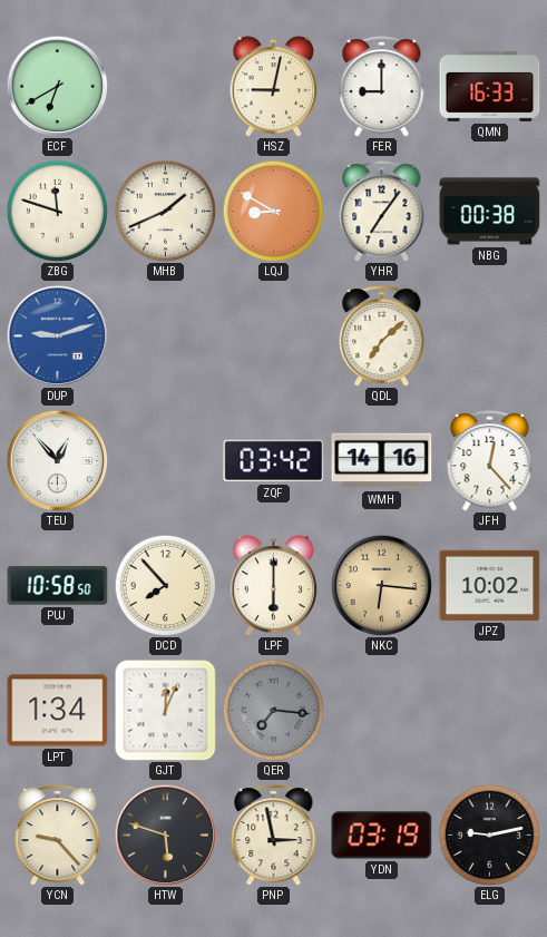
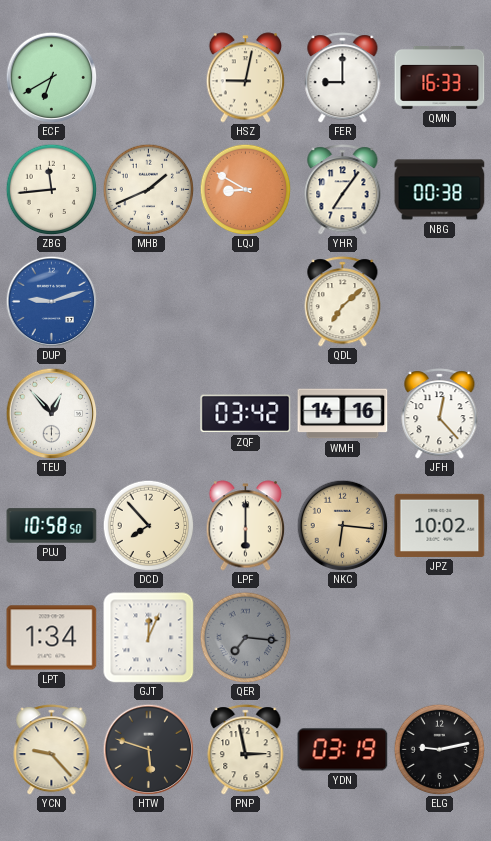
ZBG: 11:48 -> 11:44
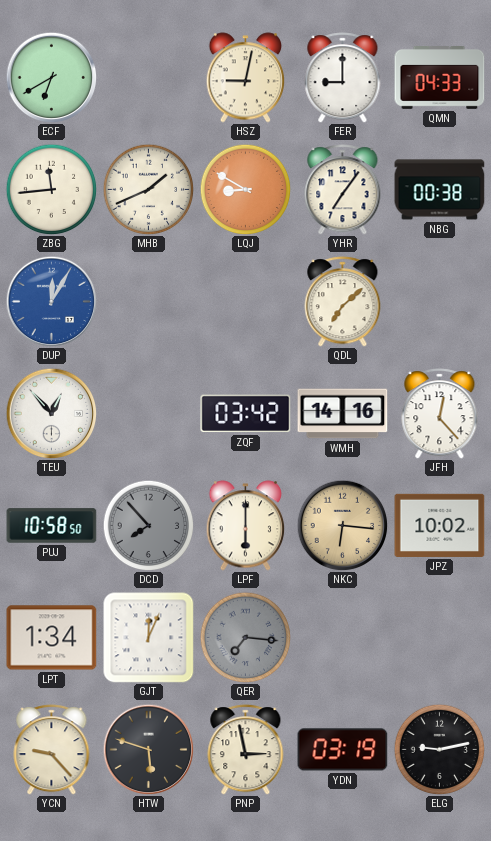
QMN: 16:33 -> 04:33
DUP: 9:12 -> 12:05
DCD dial: cream -> grey
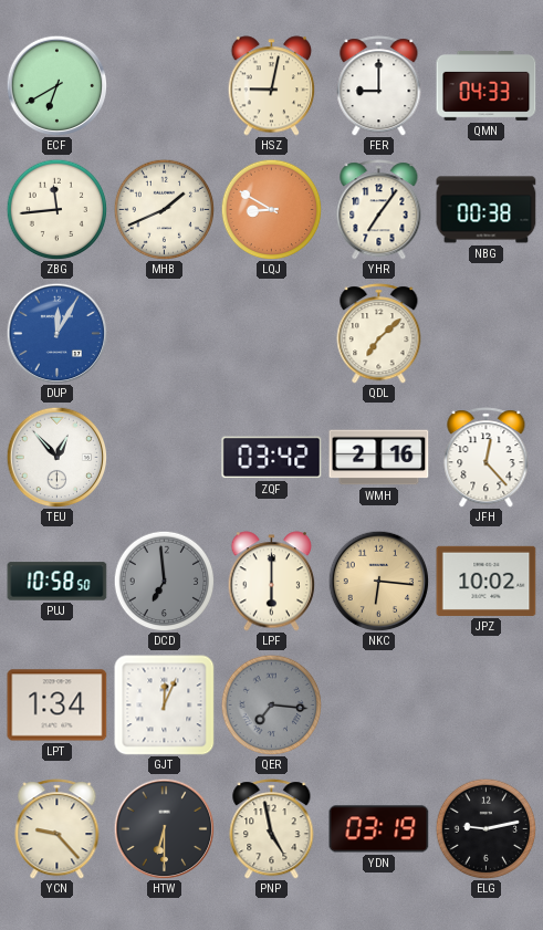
WMH: 14:16 -> 2:16
DCD: 7:53 -> 6:59
HTW: 5:48 -> 6:30
PNP: 2:58 -> 4:58
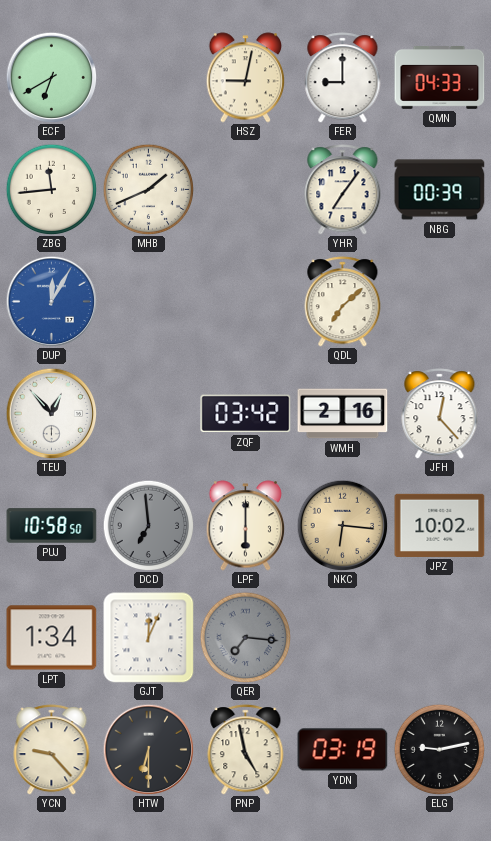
LQJ: 8:50 -> none
NBG: 00:38 -> 00:39
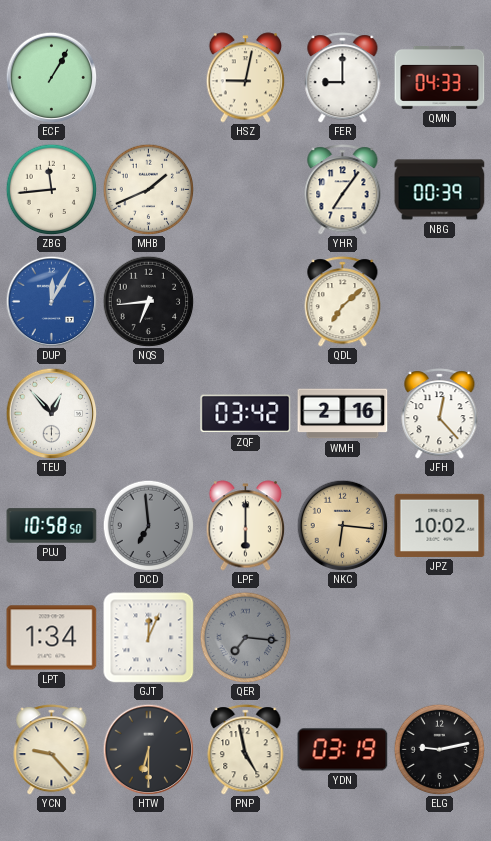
ECF: 6:40 -> 1:05
NQS: none -> 6:44
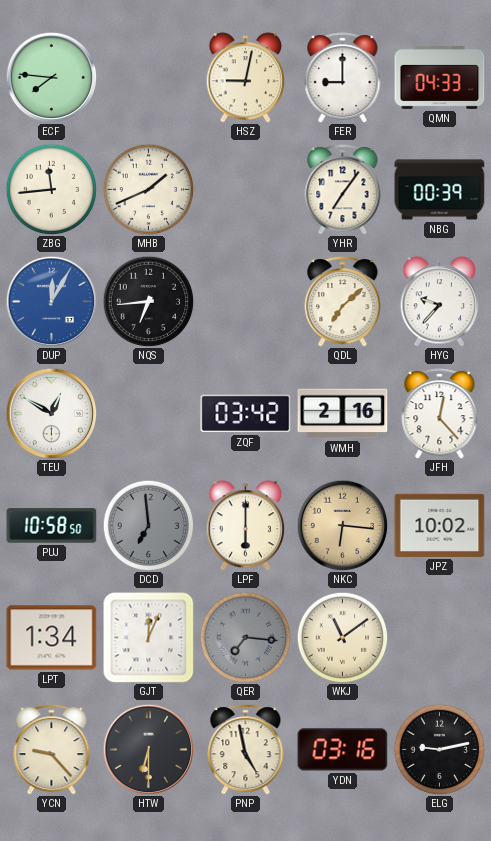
ECF: 1:05 -> 7:46
HYG: none -> 9:37
TEU: 12:53 -> 12:50
WKJ: none -> 11:09
YDN: 03:19 -> 03:16
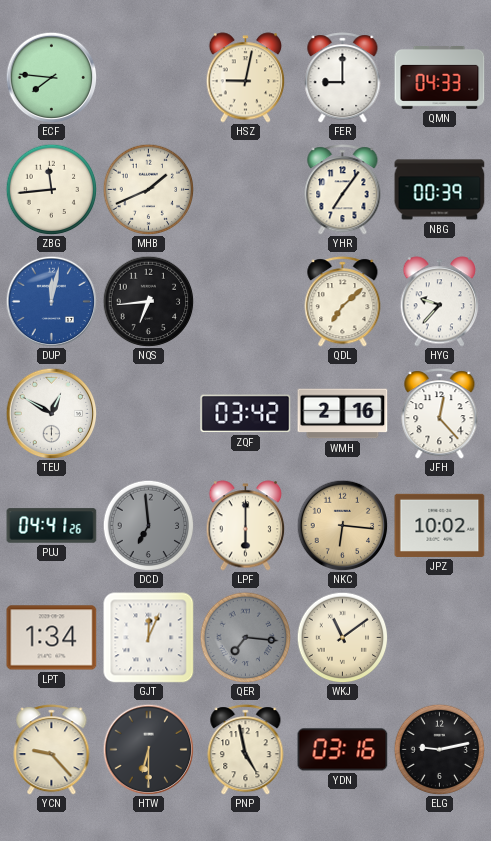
DUP: 12:05 -> 12:02
PUJ: 10:58 -> 04:41
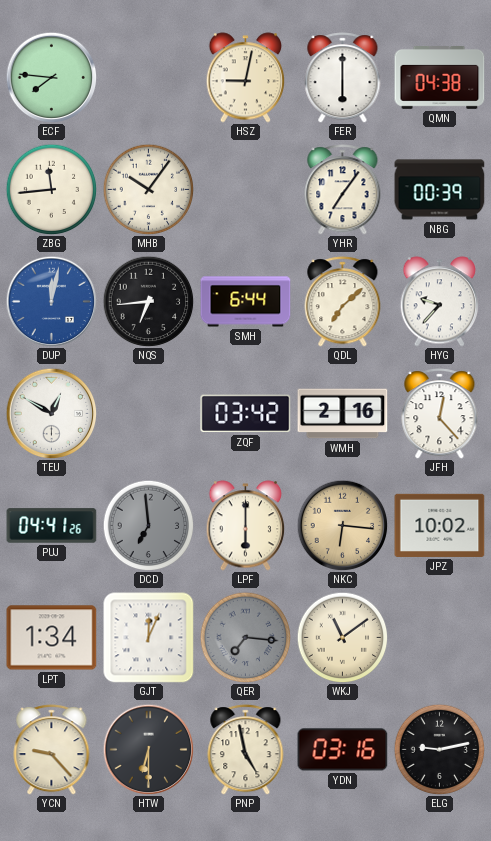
FER: 9:00 -> 6:00
QMN: 04:33 -> 04:38
MHB: 1:41 -> 10:06
SMH: none -> 6:44
